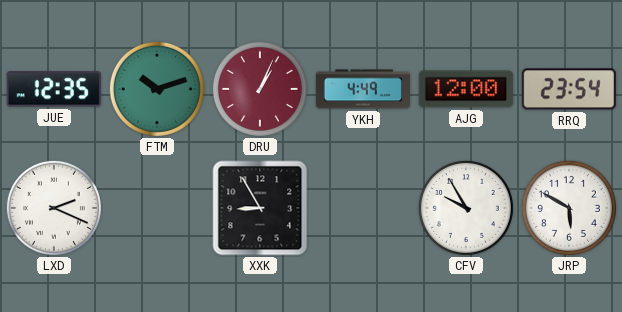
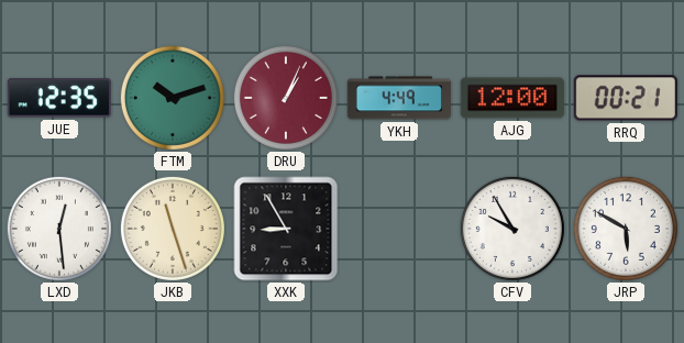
RRQ: 23:54 -> 00:21
LXD: 2:19 -> 12:29
JKB: none -> 11:27
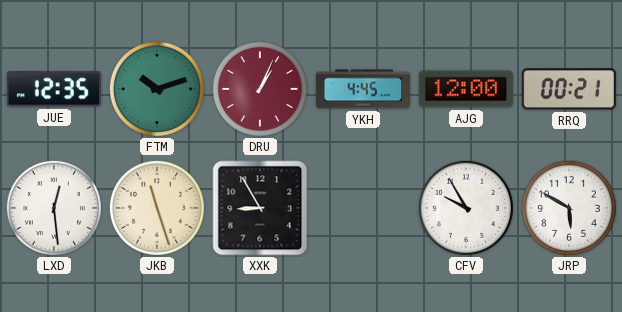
YKH: 4:49 -> 4:45
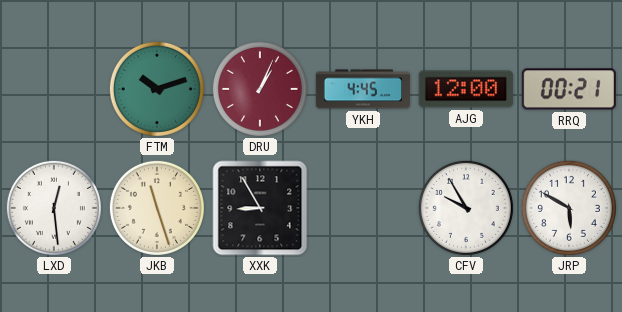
JUE: 12:35 -> none
